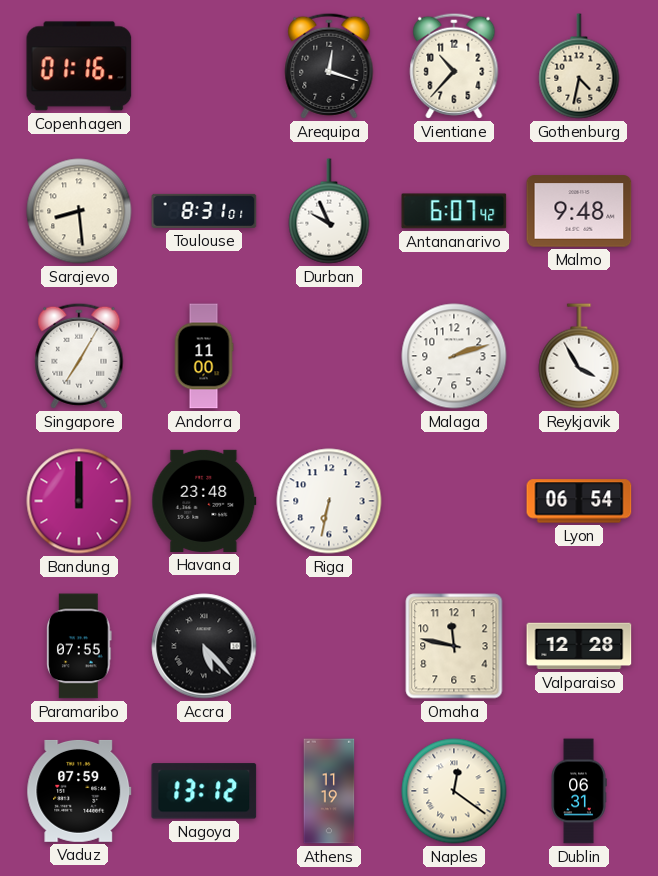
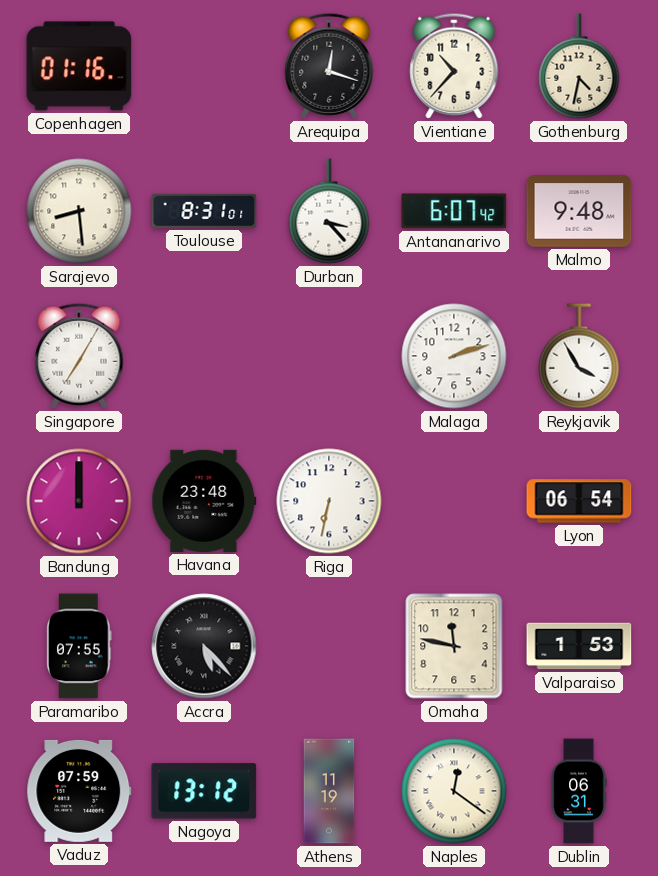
Durban: 9:56 -> 3:23
Andorra: 11:00 -> none
Valparaiso: 12:28 -> 1:53
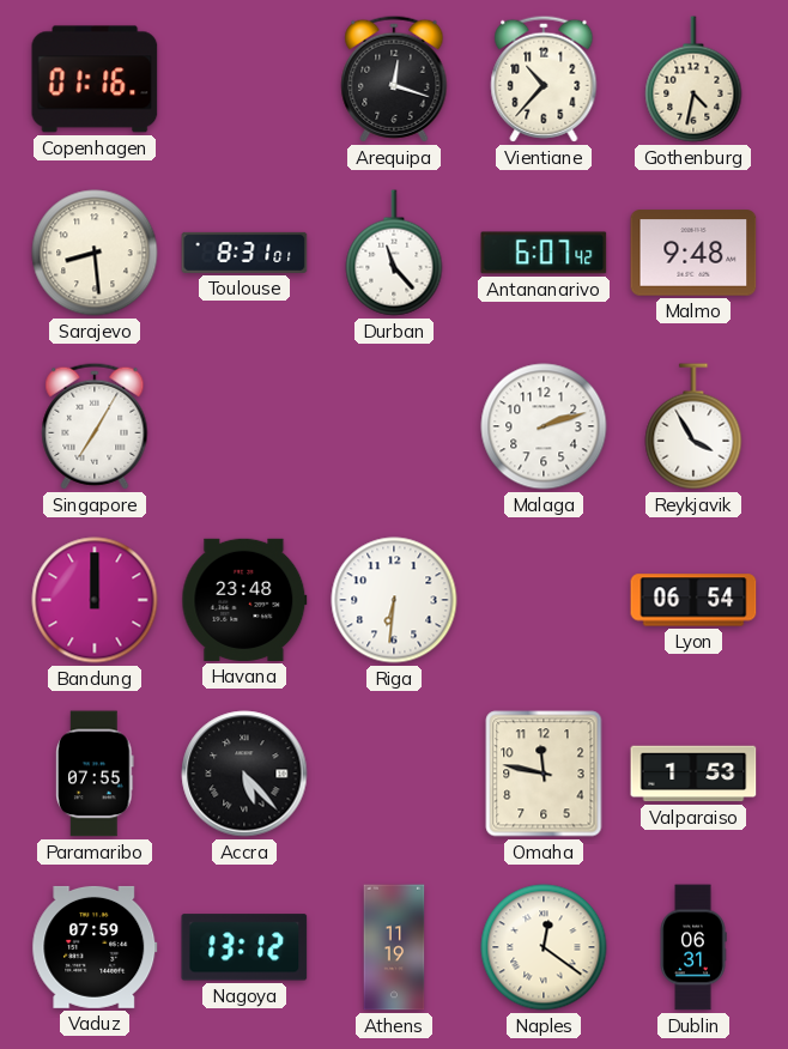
Durban: 3:23 -> 11:23
Riga: 6:32 -> 6:31
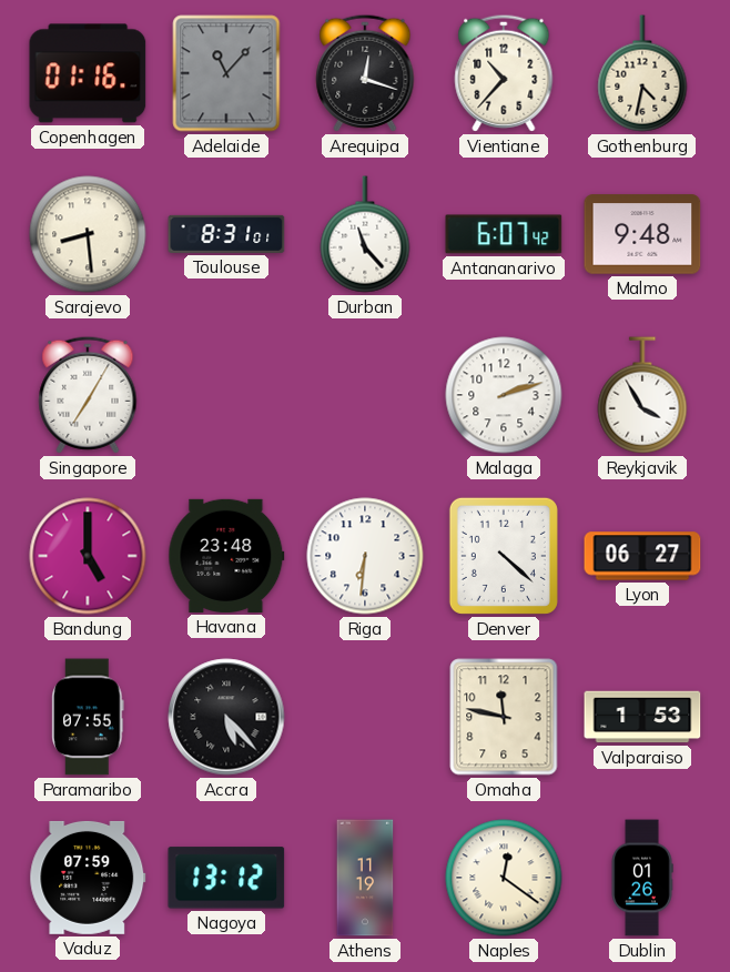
Adelaide: none -> 11:07
Bandung: 12:00 -> 5:00
Denver: none -> 4:22
Lyon: 06:54 -> 06:27
Dublin: 06:31 -> 01:26
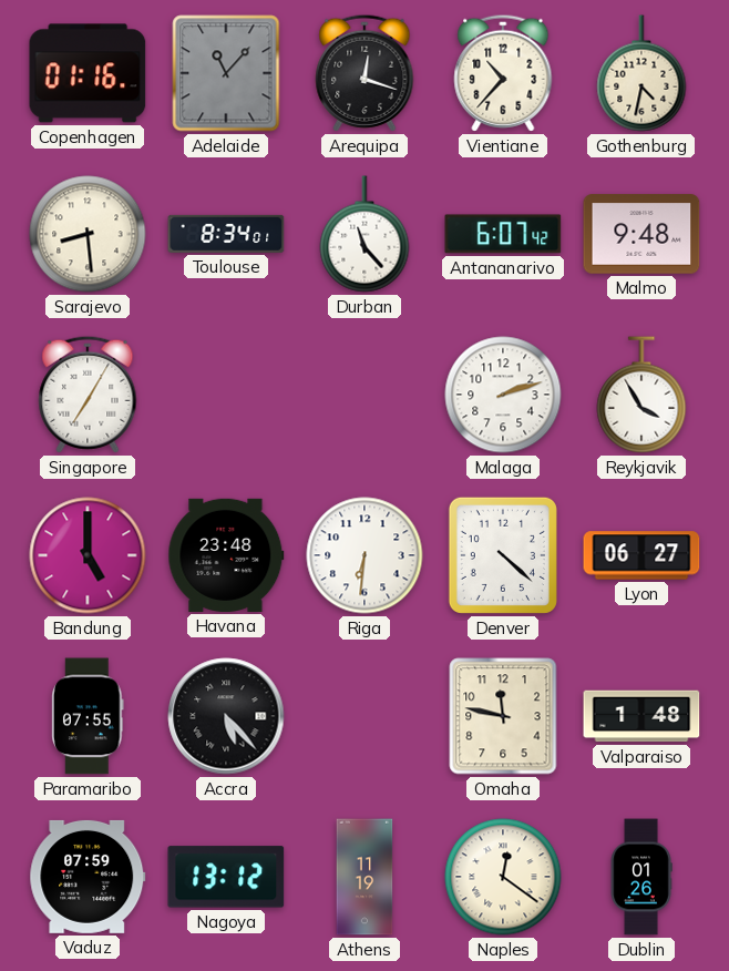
Toulouse: 8:31 -> 8:34
Valparaiso: 1:53 -> 1:48
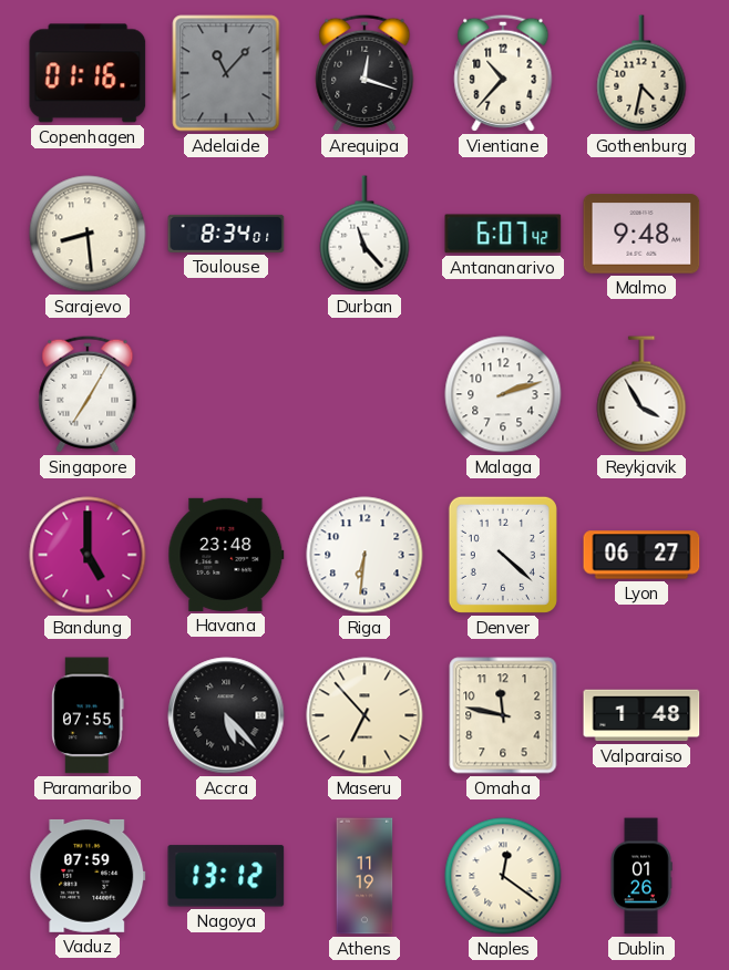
Maseru: none -> 6:53
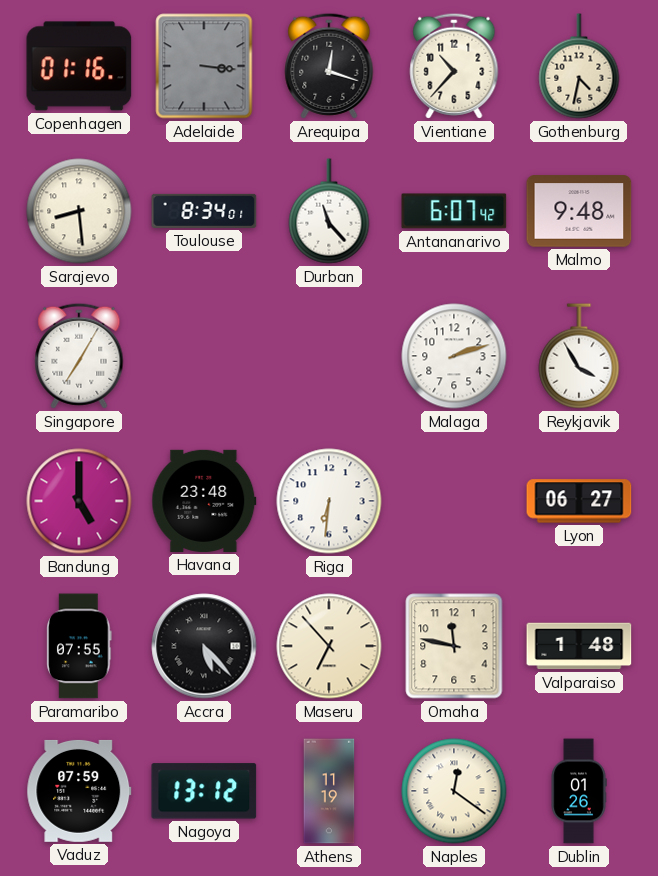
Adelaide: 11:07 -> 3:16
Denver: 4:22 -> none
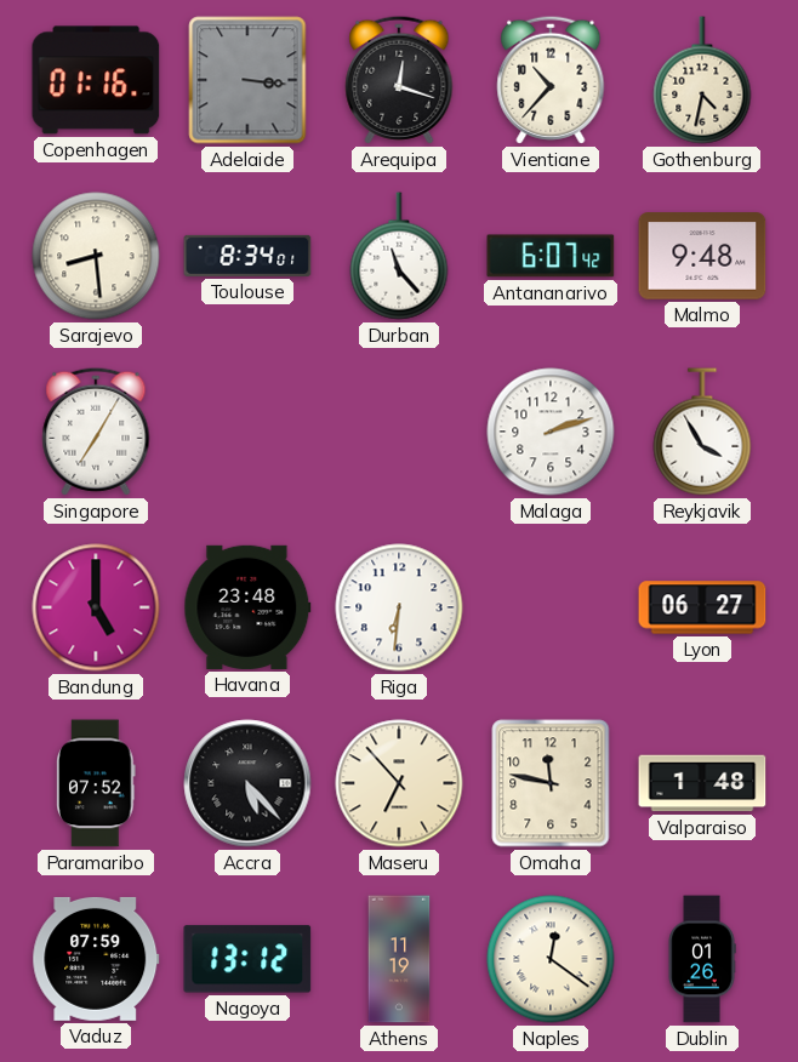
Paramaribo: 07:55 -> 07:52
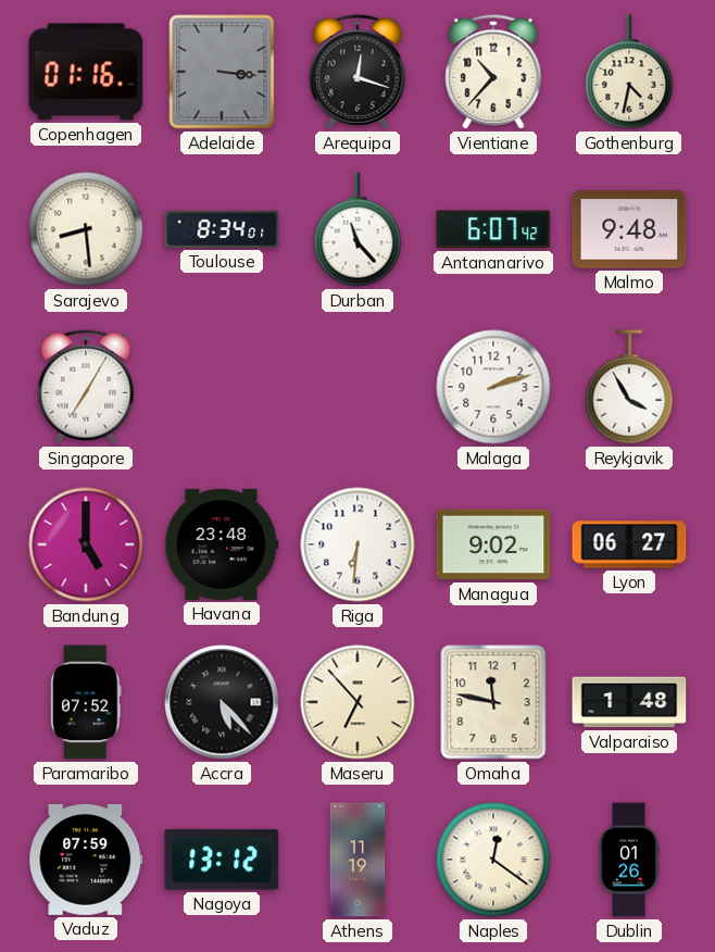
Managua: none -> 9:02
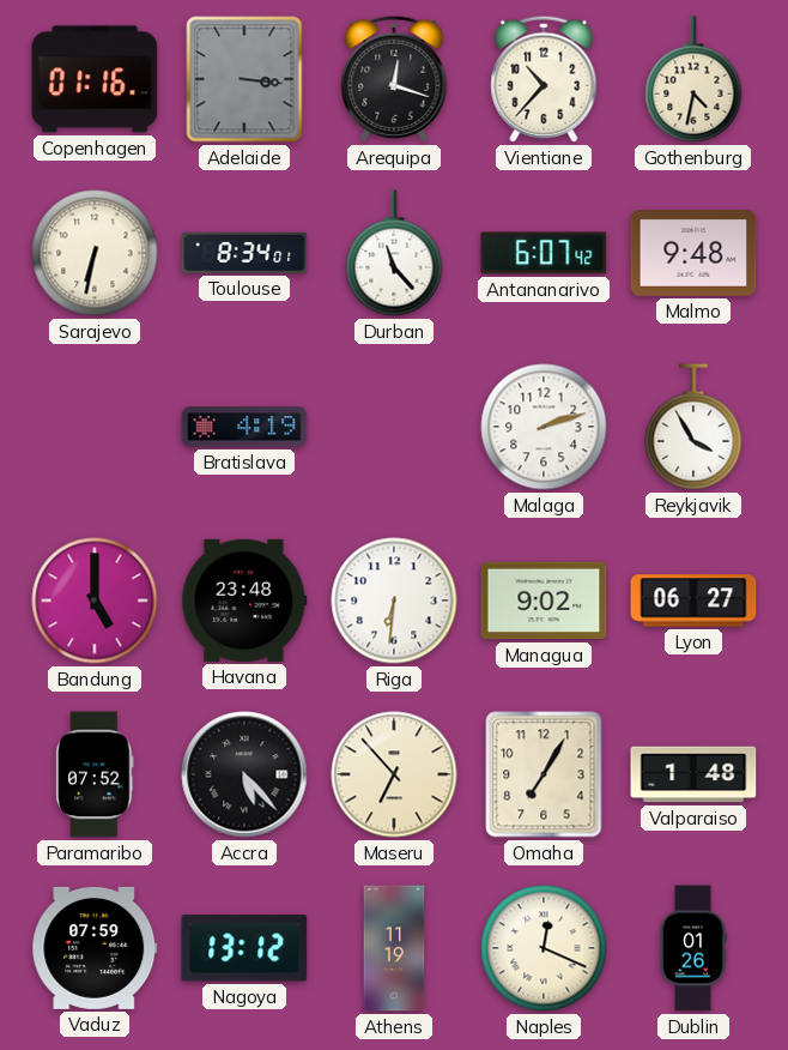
Sarajevo: 8:29 -> 6:32
Singapore: 7:05 -> none
Bratislava: none -> 4:19
Omaha: 11:47 -> 7:05
Naples: 12:21 -> 12:19
